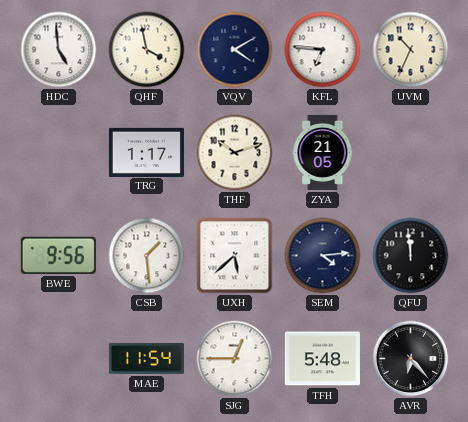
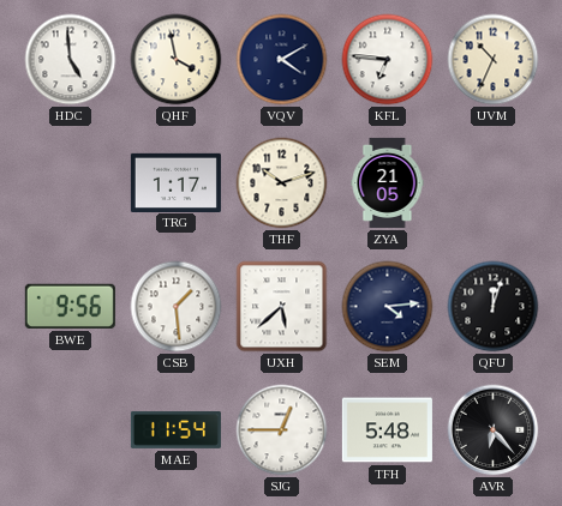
QFU: 11:59 -> 12:03
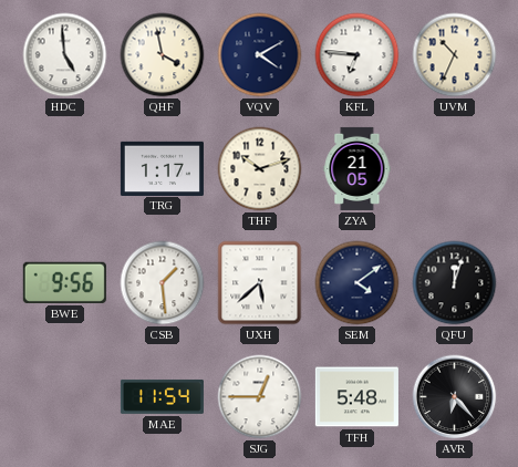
SEM: 4:14 -> 4:09
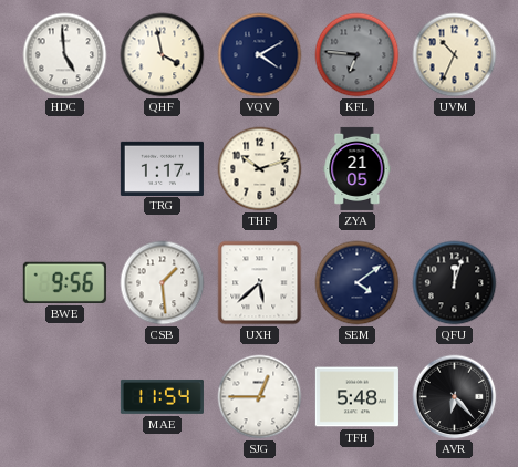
KFL dial: white -> grey
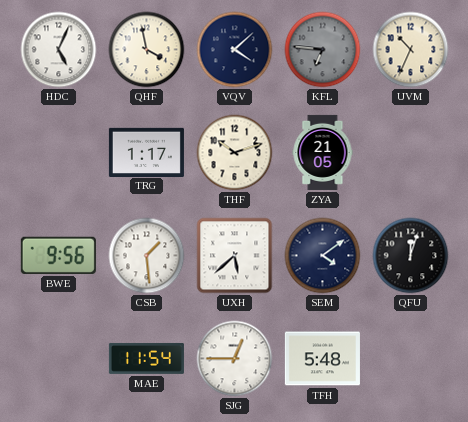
HDC: 4:59 -> 5:04
VQV: 4:10 -> 4:08
AVR: 6:23 -> none
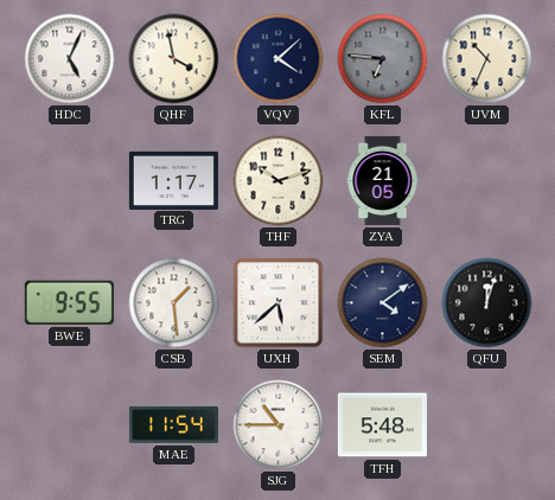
BWE: 9:56 -> 9:55
SJG: 12:45 -> 10:45
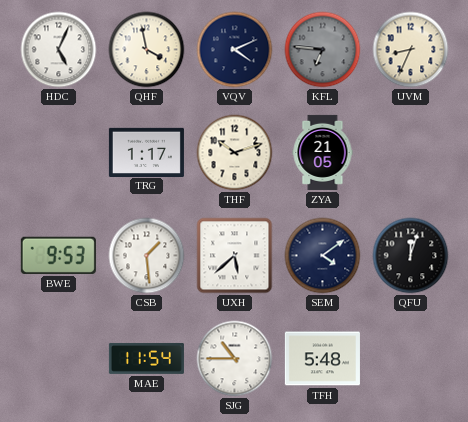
VQV: 4:08 -> 4:11
UVM: 10:34 -> 8:34
BWE: 9:55 -> 9:53
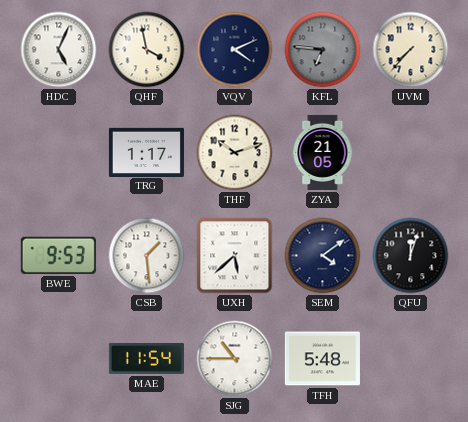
UVM: 8:34 -> 7:37
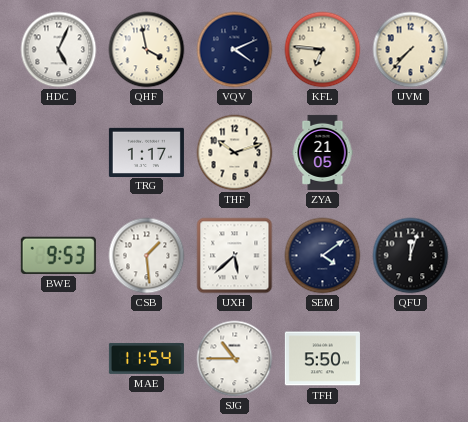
KFL dial: grey -> cream
TFH: 5:48 -> 5:50
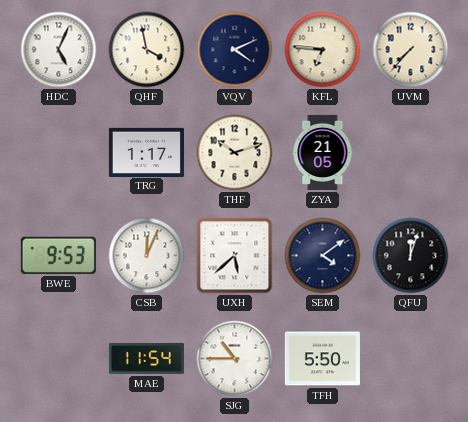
CSB: 1:29 -> 12:04
